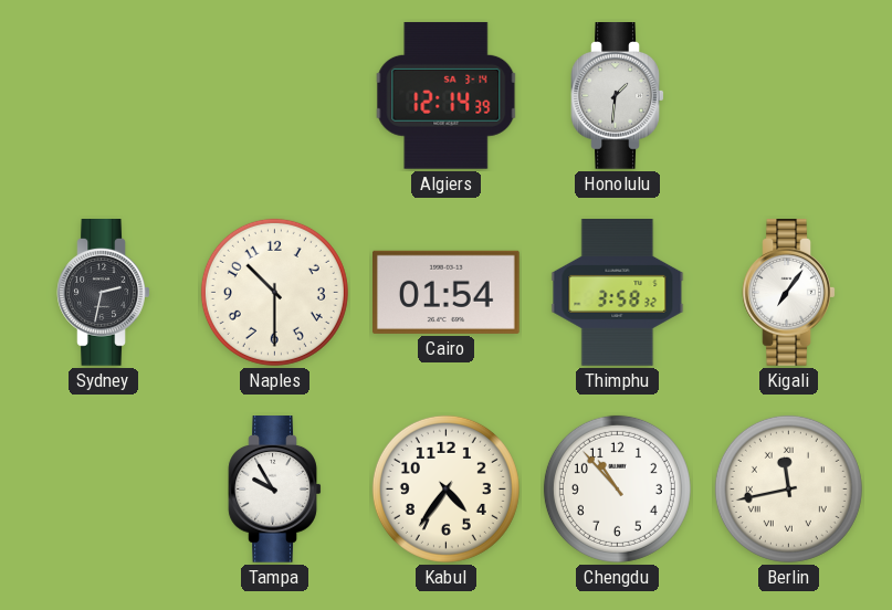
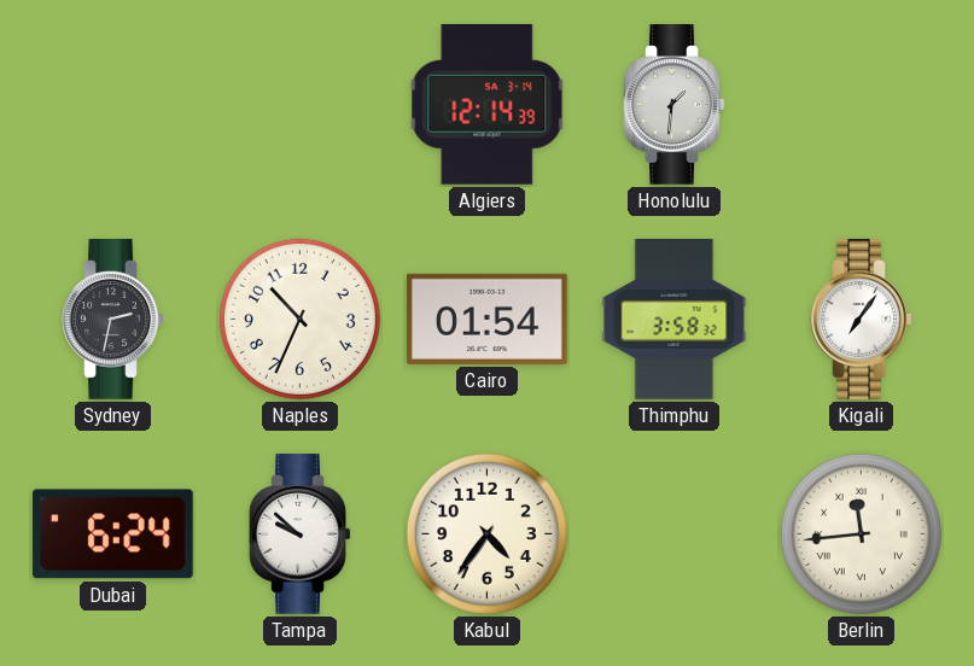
Naples: 10:30 -> 10:34
Dubai: none -> 6:24
Tampa: 9:55 -> 9:52
Chengdu: 10:53 -> none
Berlin: 11:43 -> 11:44
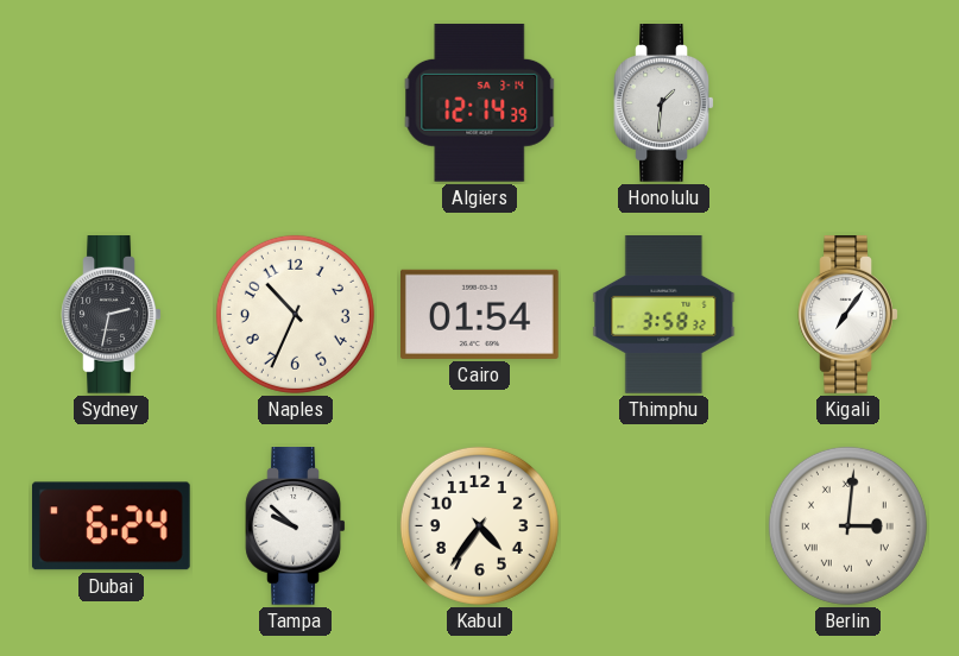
Berlin: 11:44 -> 3:01
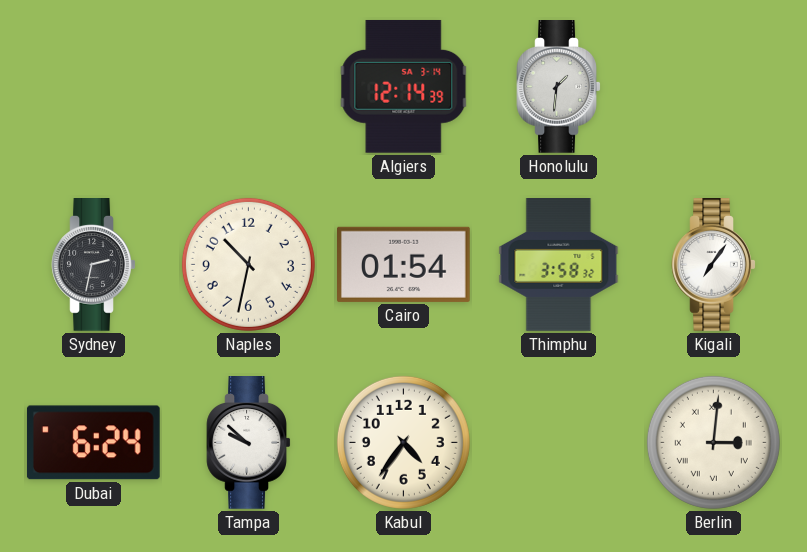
Naples: 10:34 -> 10:32
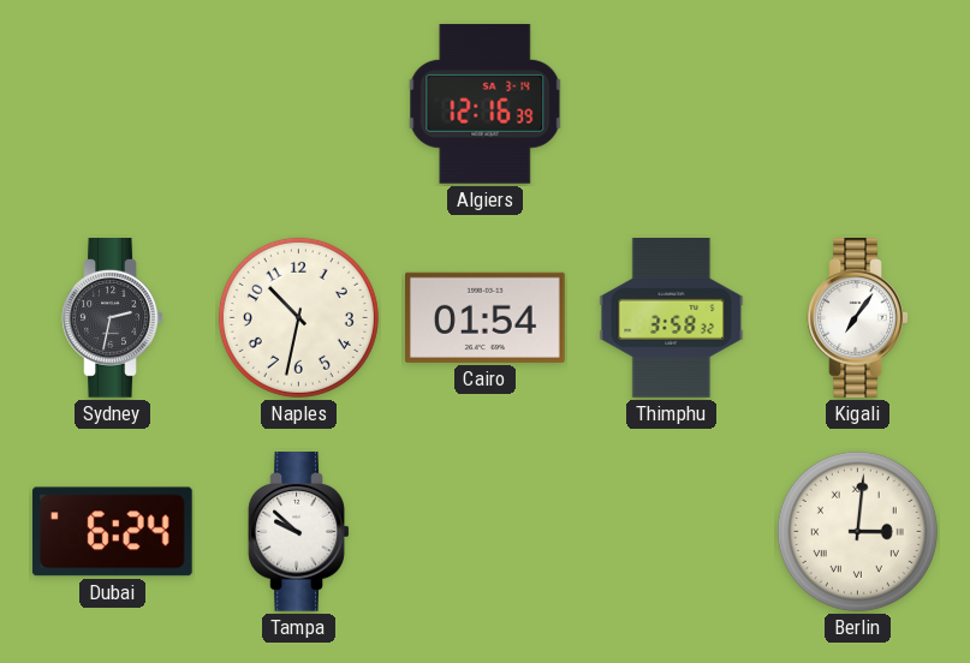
Algiers: 12:14 -> 12:16
Honolulu: 1:31 -> none
Kabul: 4:36 -> none
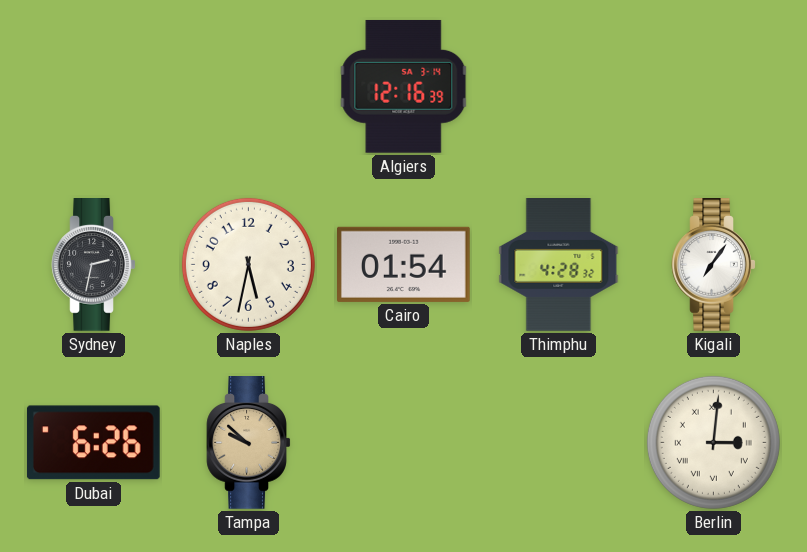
Naples: 10:32 -> 5:32
Thimphu: 3:58 -> 4:28
Dubai: 6:24 -> 6:26
Tampa dial: white -> champagne
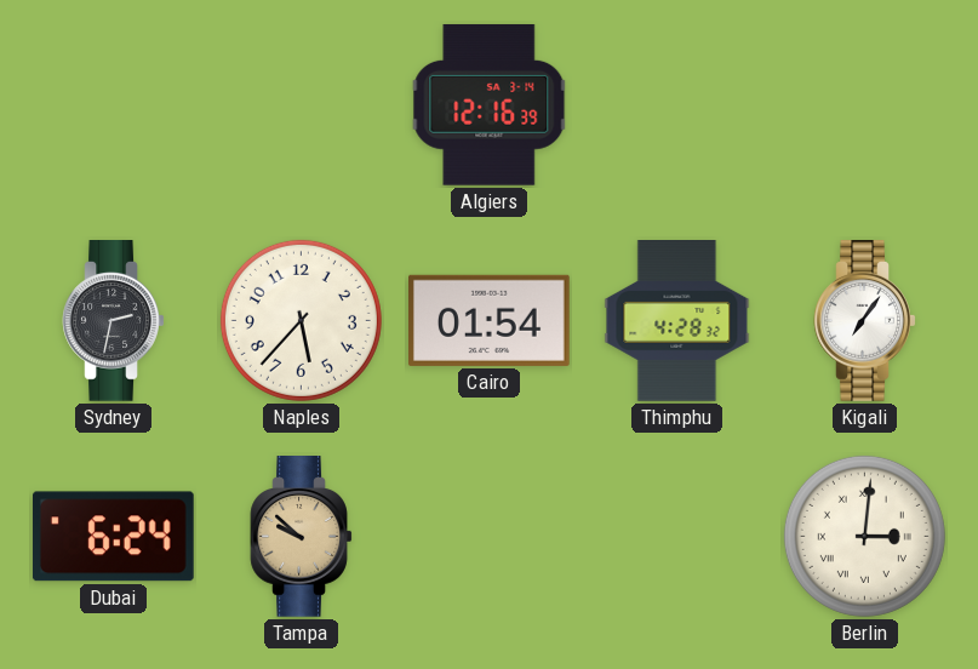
Naples: 5:32 -> 5:37
Dubai: 6:26 -> 6:24
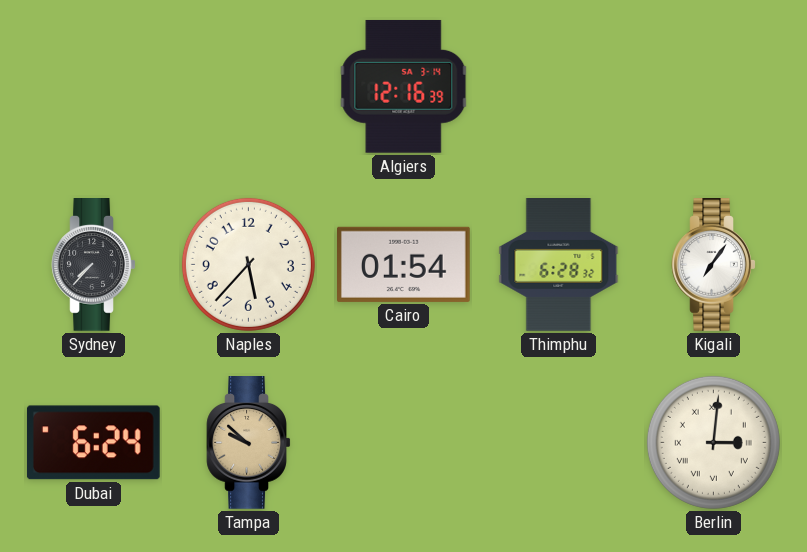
Sydney: 2:32 -> 7:37
Thimphu: 4:28 -> 6:28
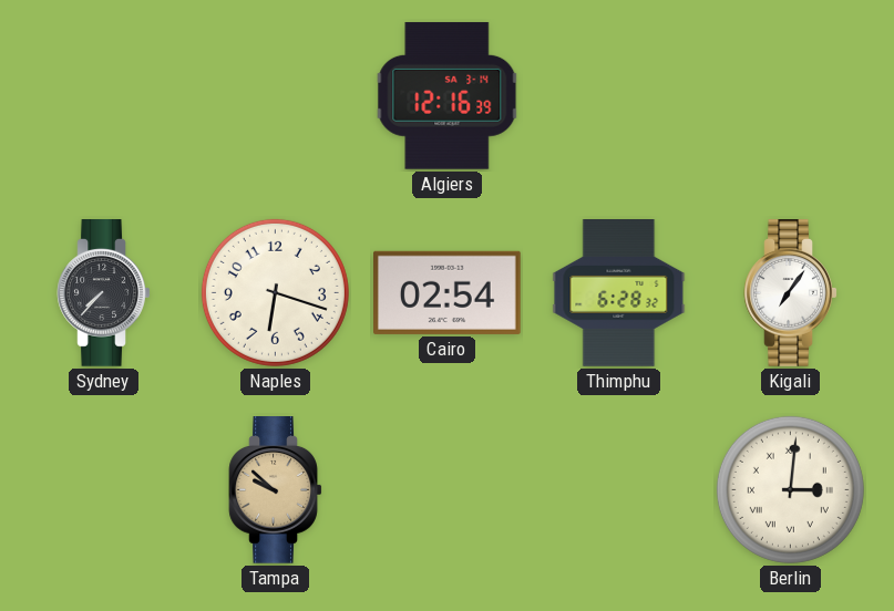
Naples: 5:37 -> 6:18
Cairo: 01:54 -> 02:54
Dubai: 6:24 -> none
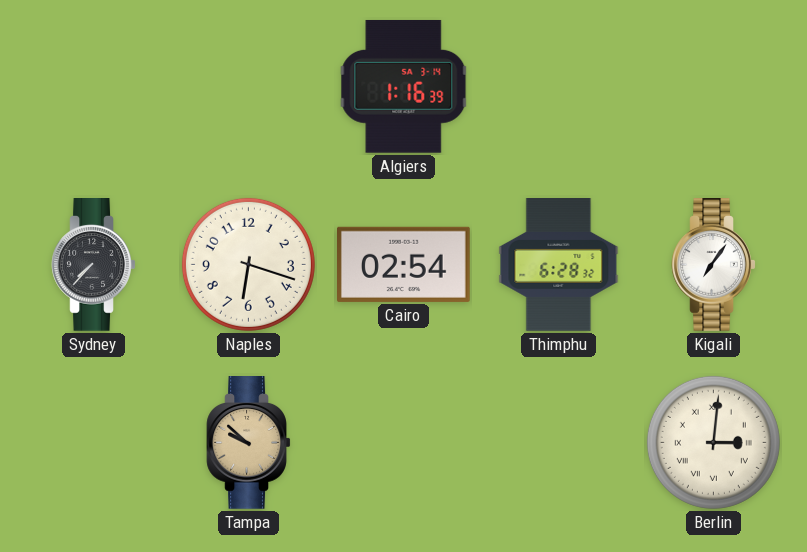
Algiers: 12:16 -> 1:16
